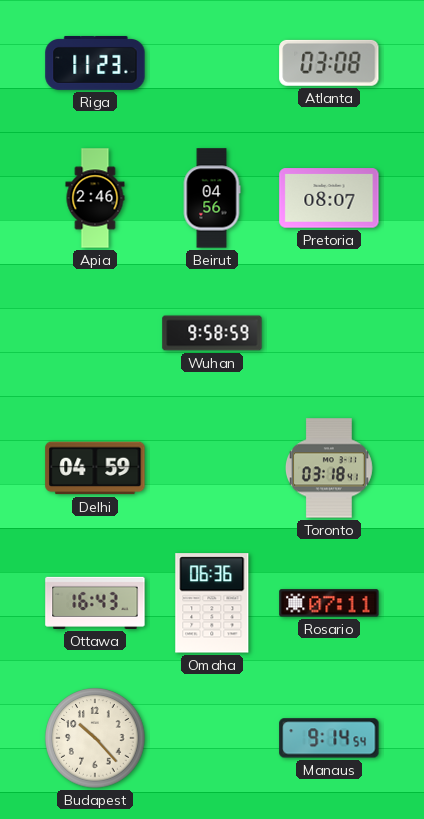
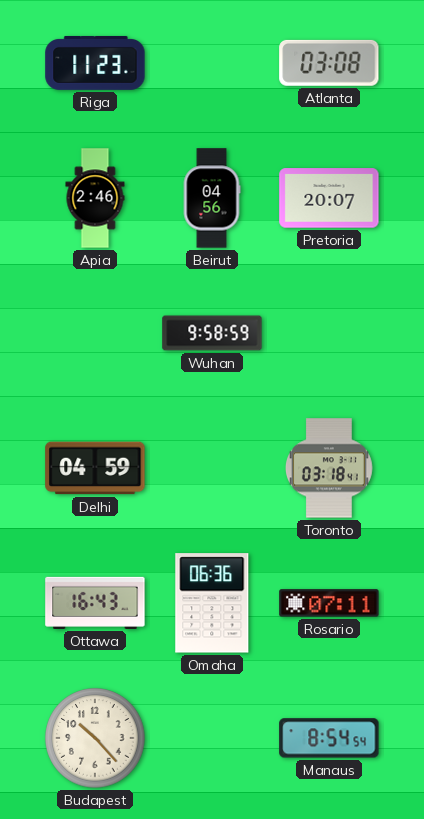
Pretoria: 08:07 -> 20:07
Manaus: 9:14 -> 8:54
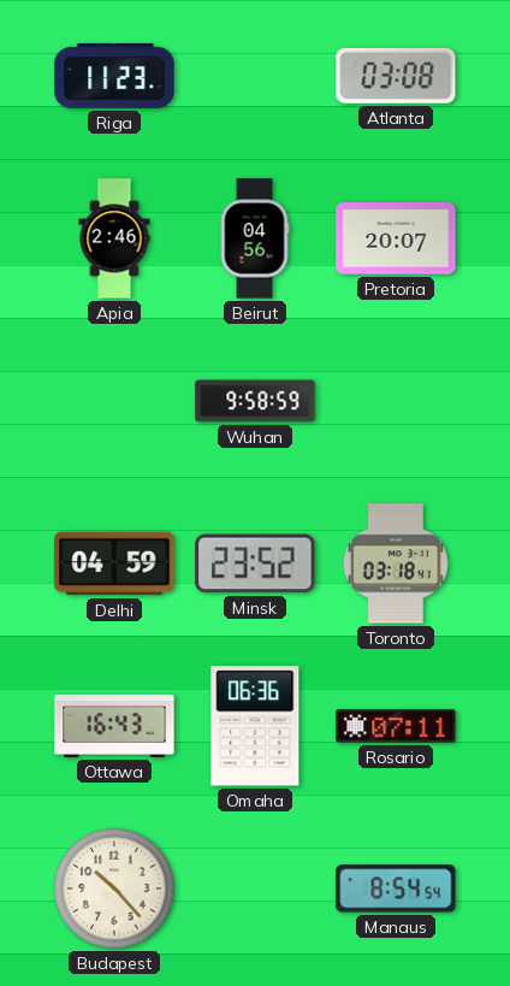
Minsk: none -> 23:52
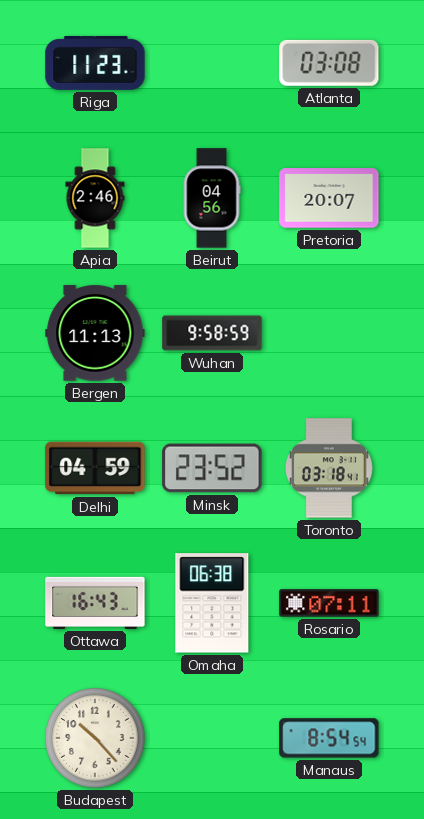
Bergen: none -> 11:13
Omaha: 06:36 -> 06:38
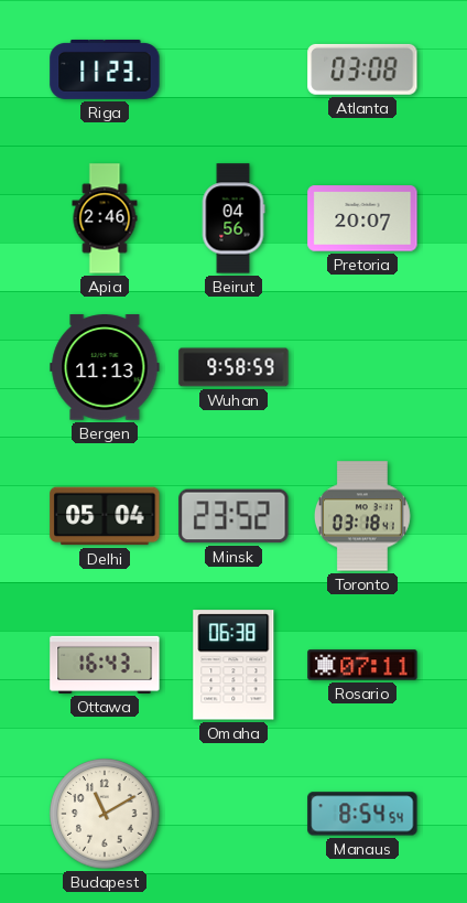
Delhi: 04:59 -> 05:04
Budapest: 10:23 -> 11:10
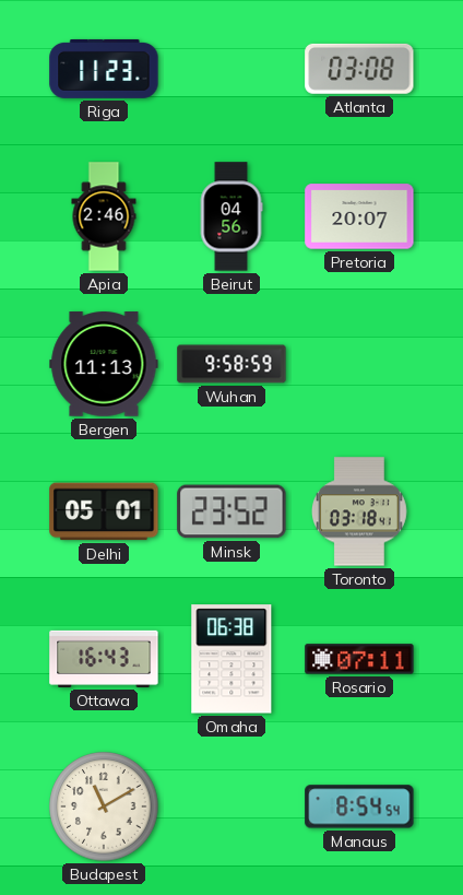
Delhi: 05:04 -> 05:01
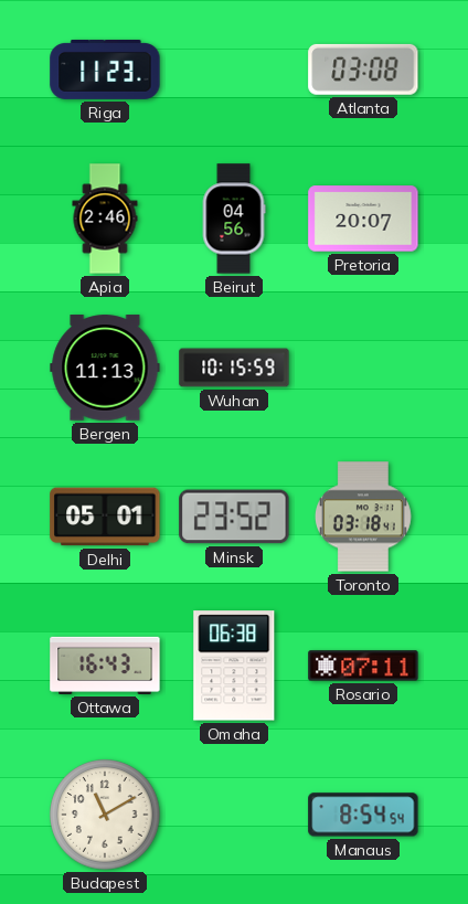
Wuhan: 9:58 -> 10:15
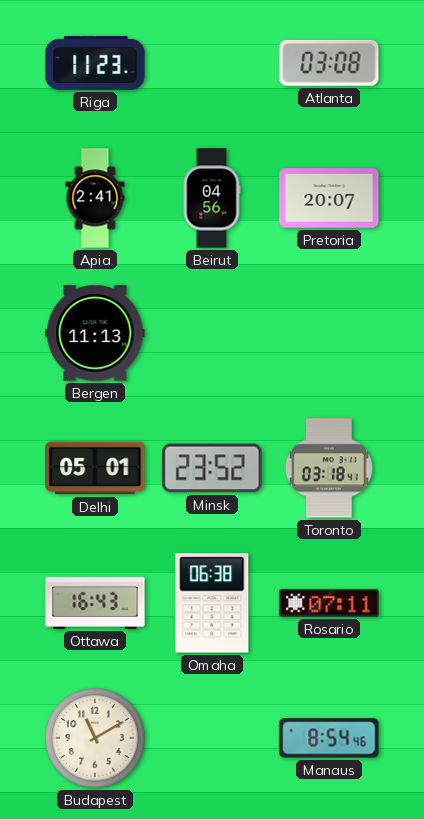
Apia: 2:46 -> 2:41
Wuhan: 10:15 -> none
Manaus: 8:54:54 -> 8:54:46
